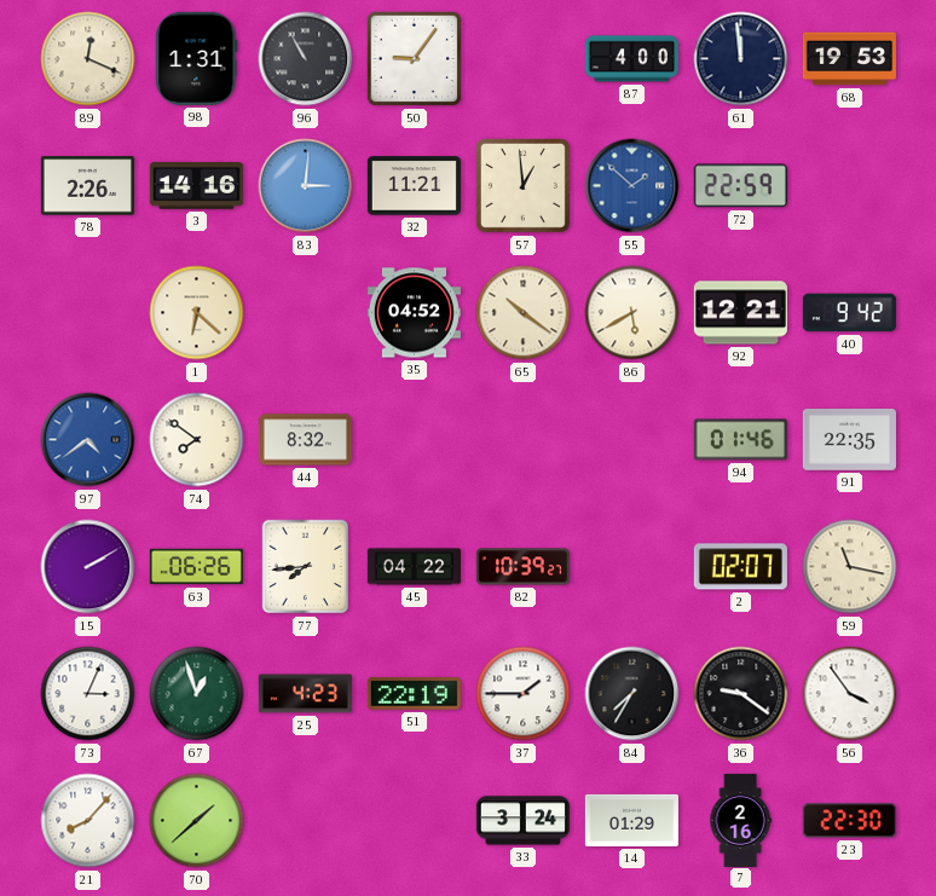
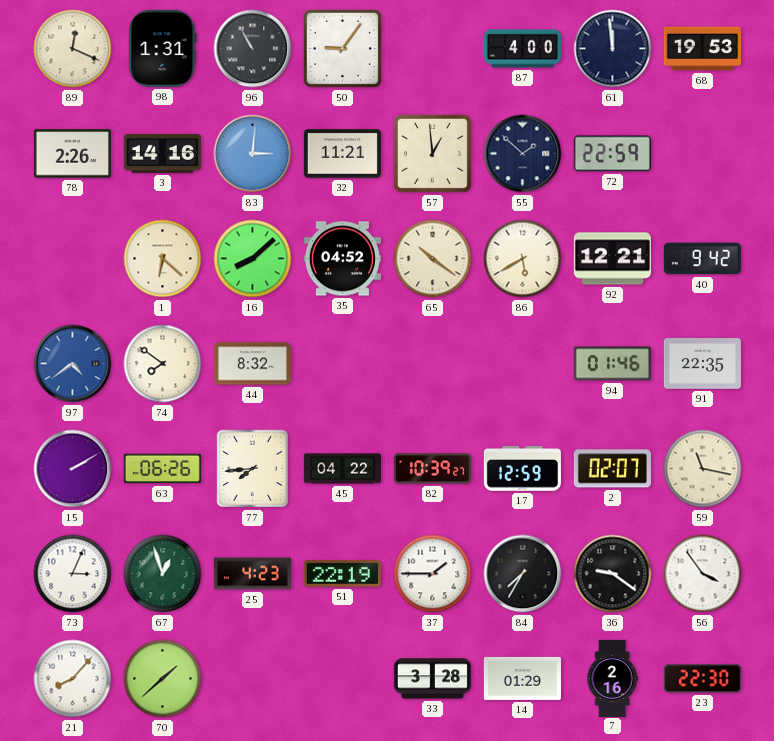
55 dial: blue -> navy
16: none -> 8:08
17: none -> 12:59
33: 3:24 -> 3:28
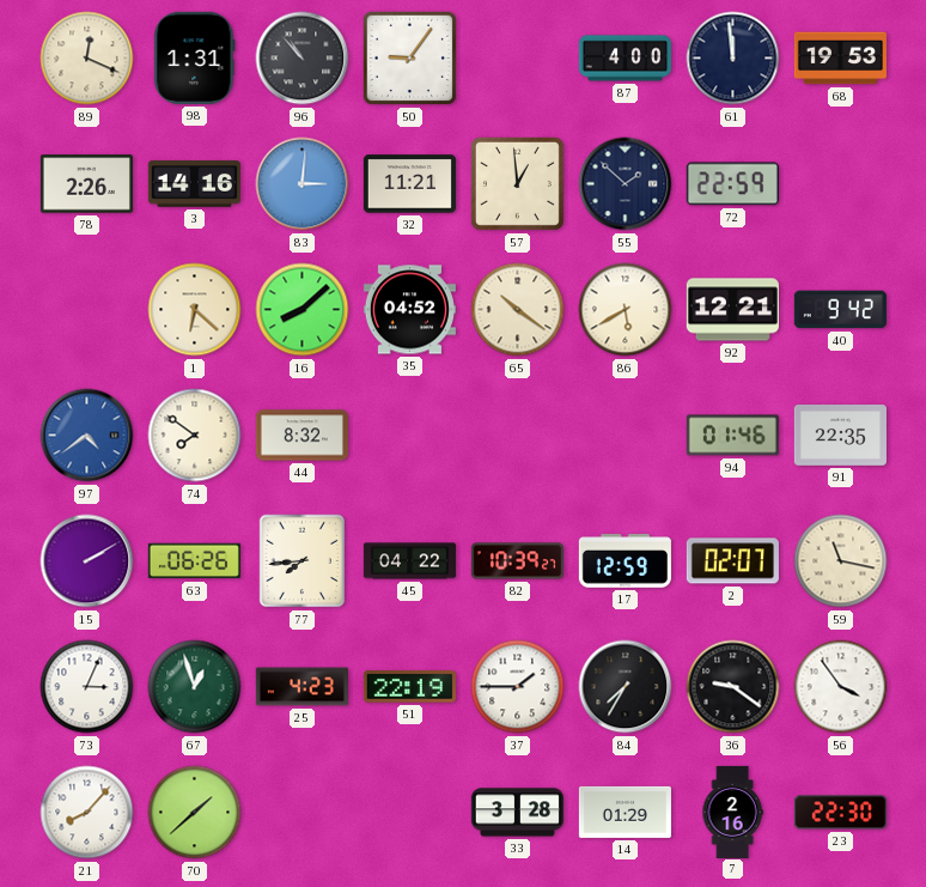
96: 10:55 -> 10:53
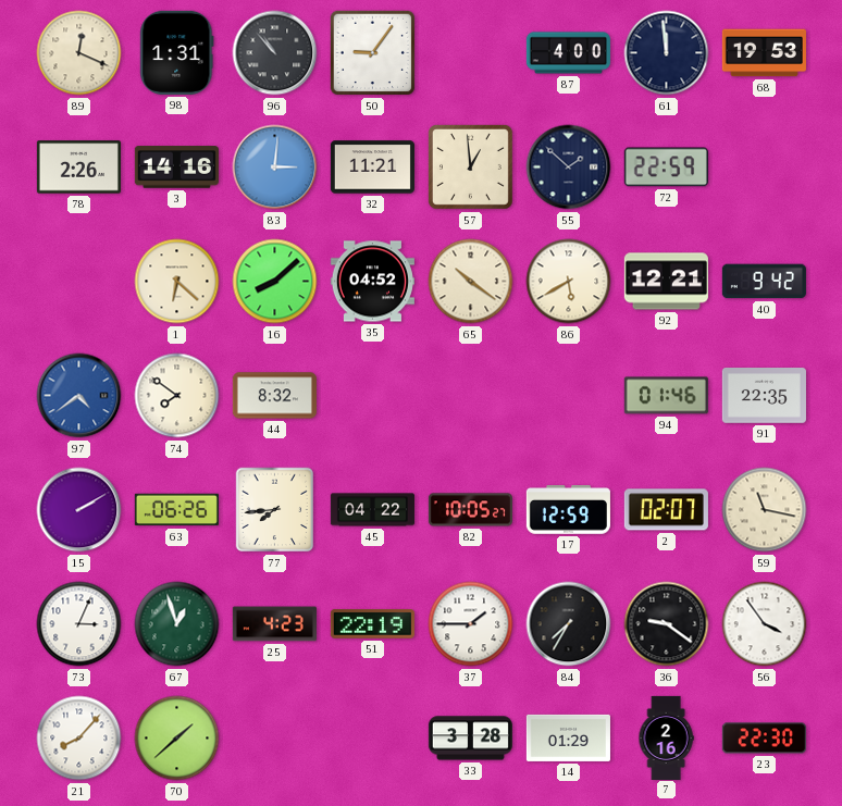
82: 10:39 -> 10:05
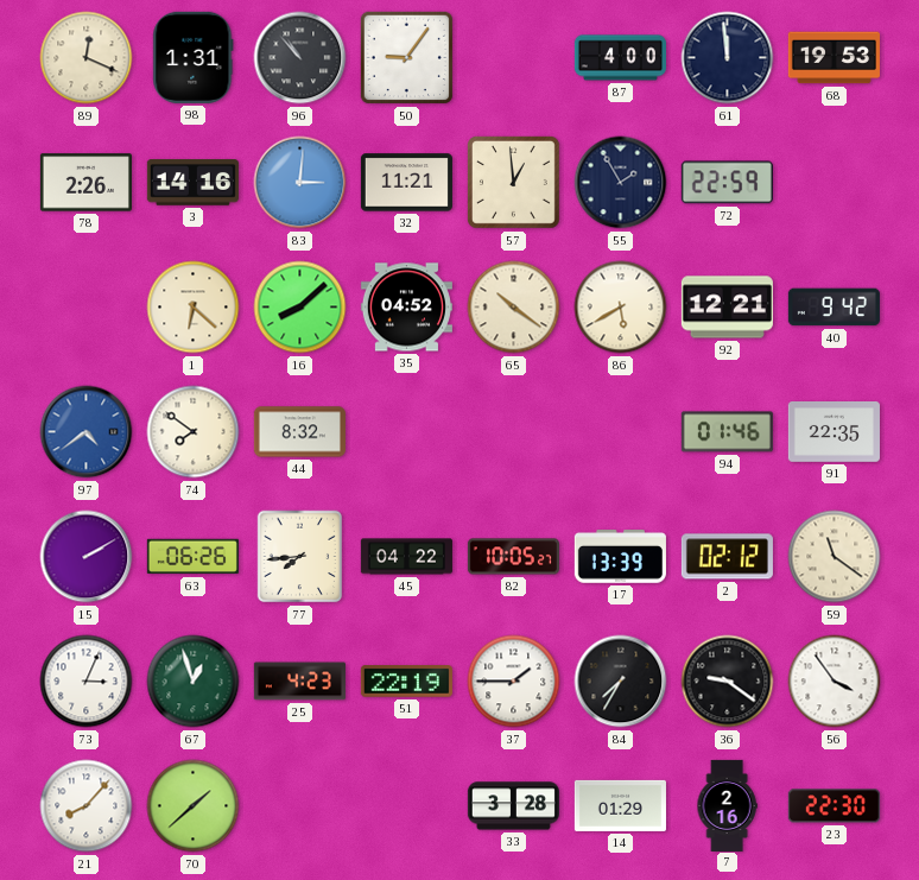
55: 1:52 -> 1:55
17: 12:59 -> 13:39
2: 02:07 -> 02:12
59: 11:17 -> 11:21
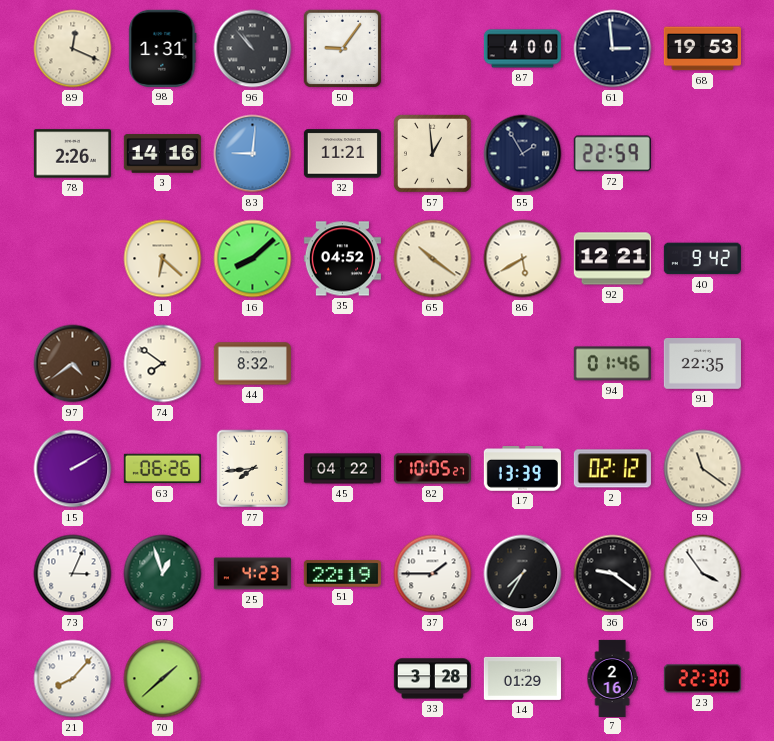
61: 11:59 -> 2:59
83: 3:01 -> 9:01
97 dial: blue -> brown
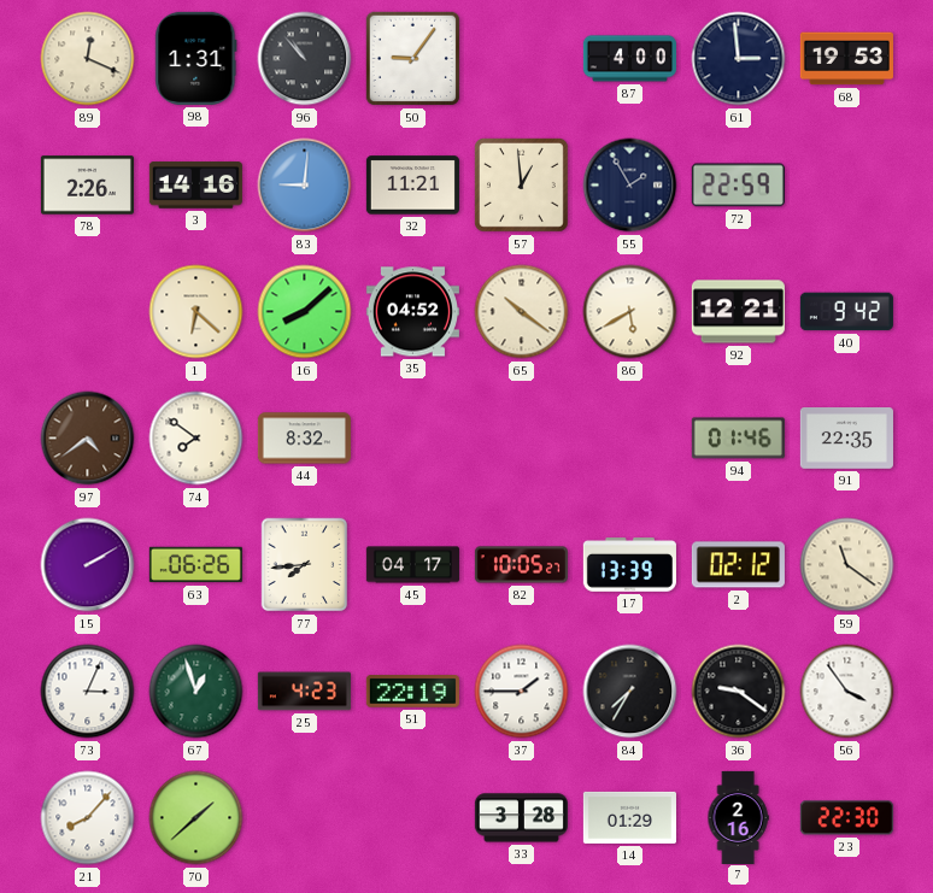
45: 04:22 -> 04:17
